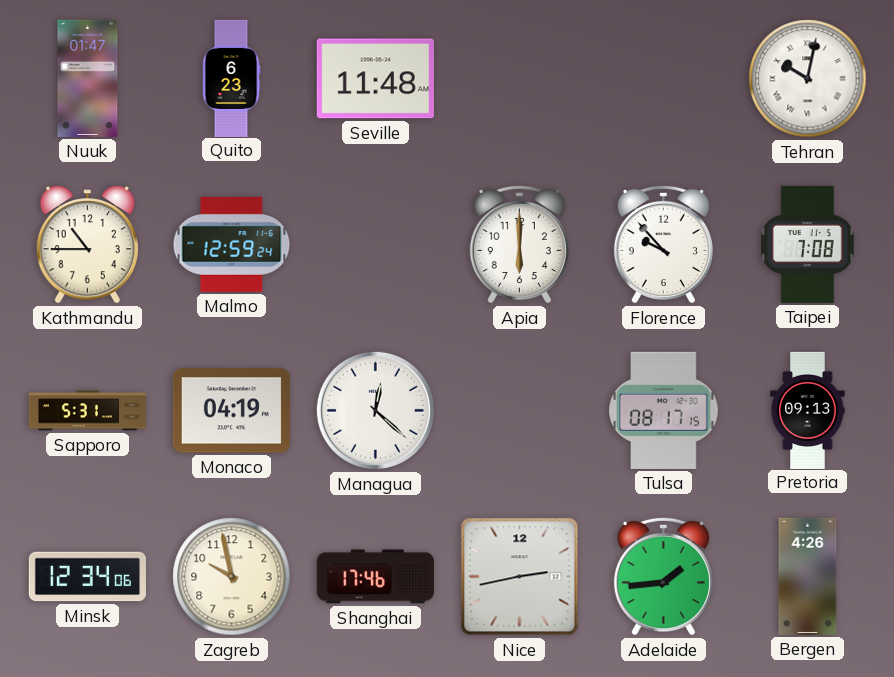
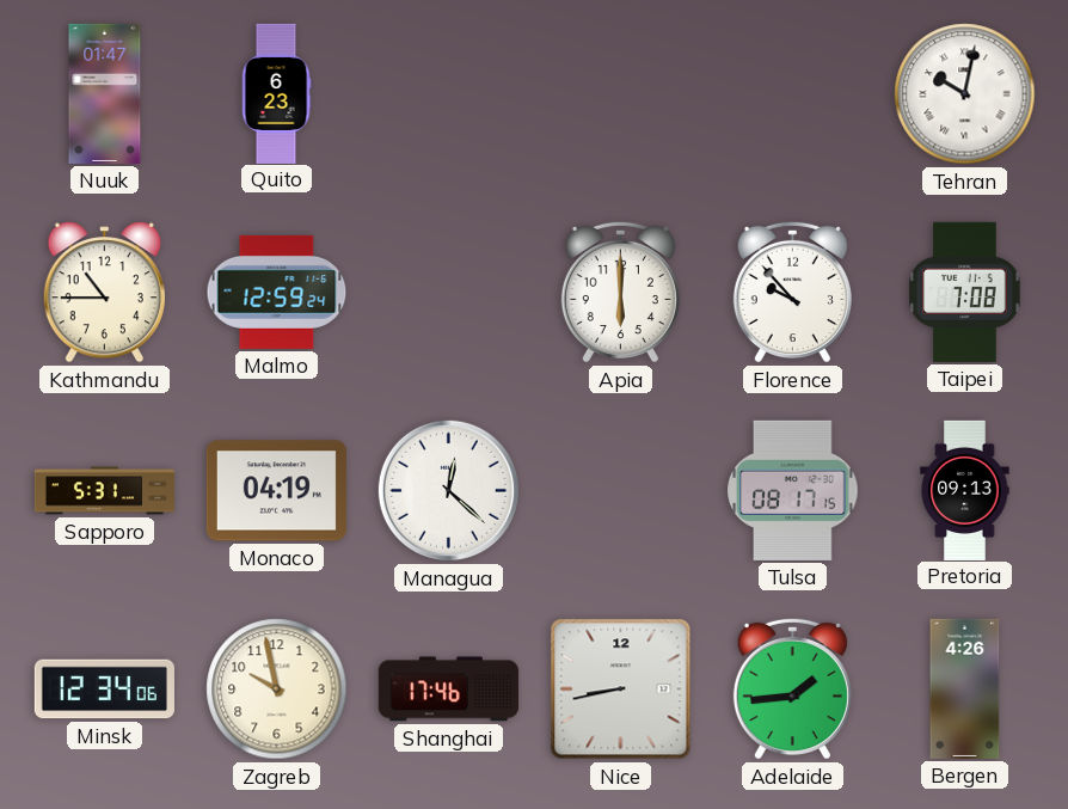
Seville: 11:48 -> none
Nice: 2:43 -> 8:43
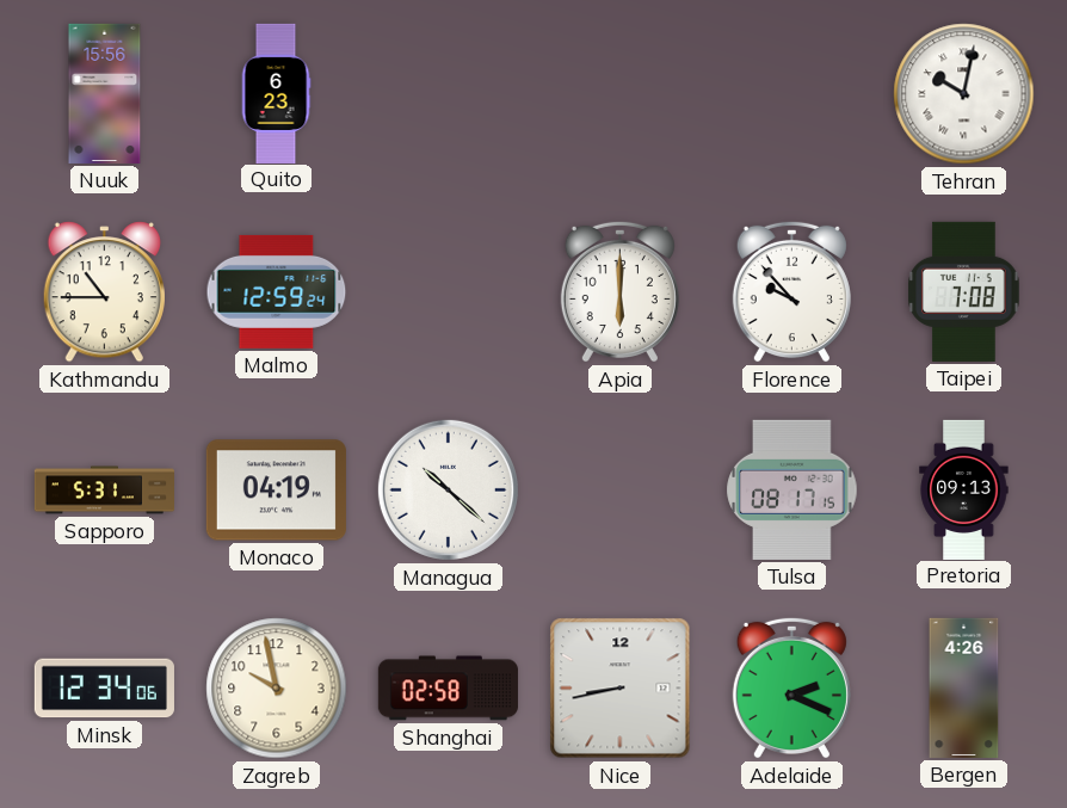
Nuuk: 01:47 -> 15:56
Managua: 12:22 -> 10:22
Shanghai: 17:46 -> 02:58
Adelaide: 1:44 -> 2:19
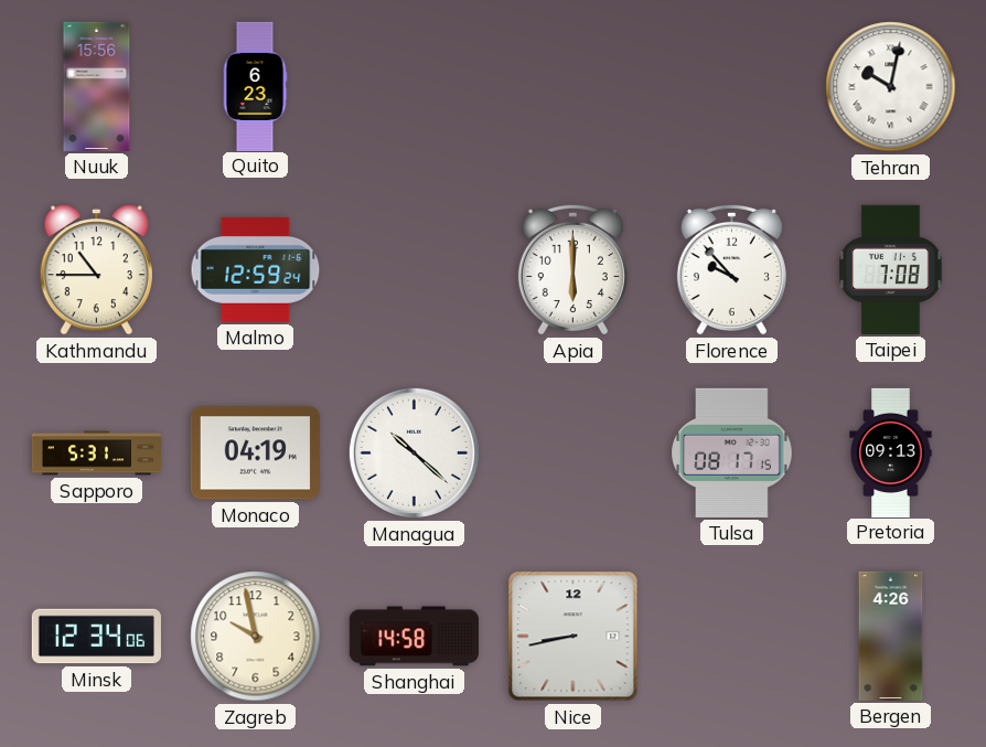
Shanghai: 02:58 -> 14:58
Adelaide: 2:19 -> none
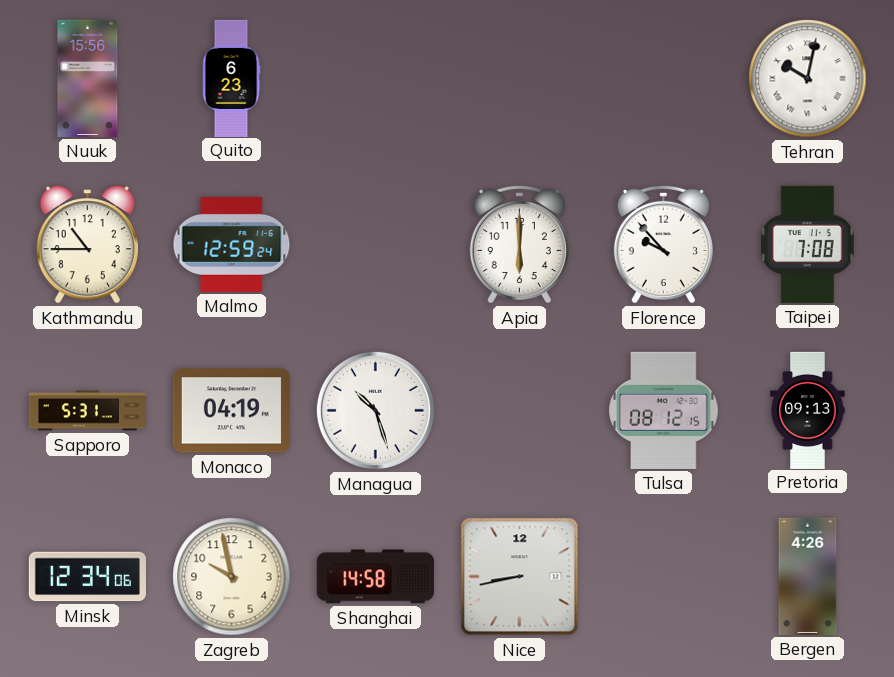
Managua: 10:22 -> 10:27
Tulsa: 08:17 -> 08:12
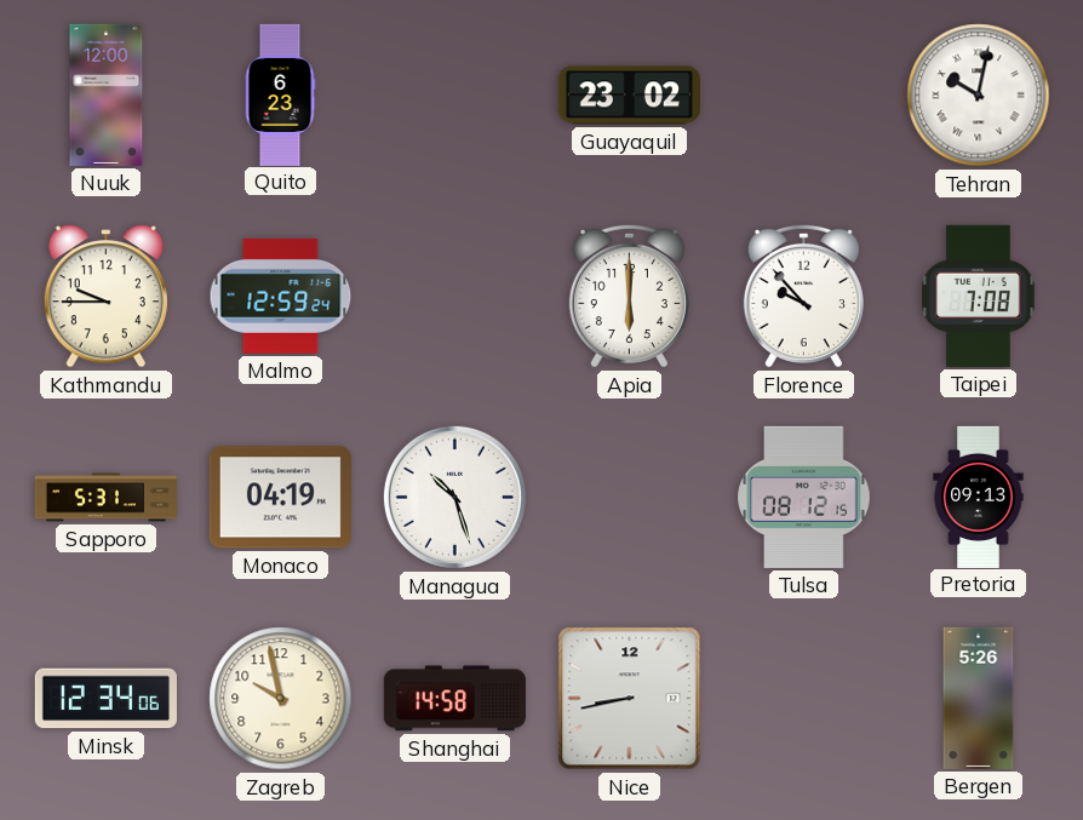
Nuuk: 15:56 -> 12:00
Guayaquil: none -> 23:02
Kathmandu: 10:45 -> 9:45
Bergen: 4:26 -> 5:26
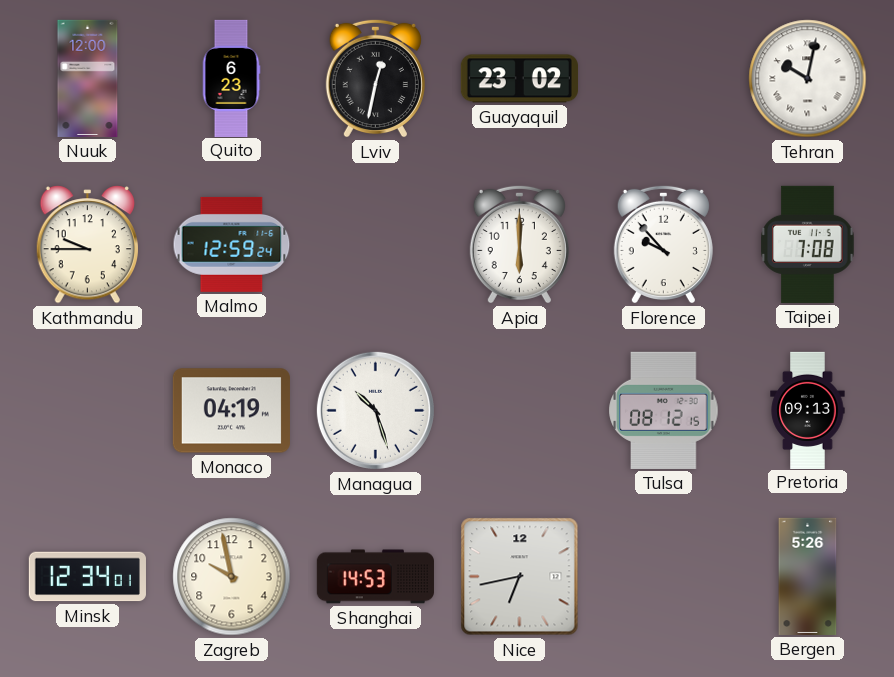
Lviv: none -> 12:32
Sapporo: 5:31 -> none
Minsk: 12:34:06 -> 12:34:01
Shanghai: 14:58 -> 14:53
Nice: 8:43 -> 6:43
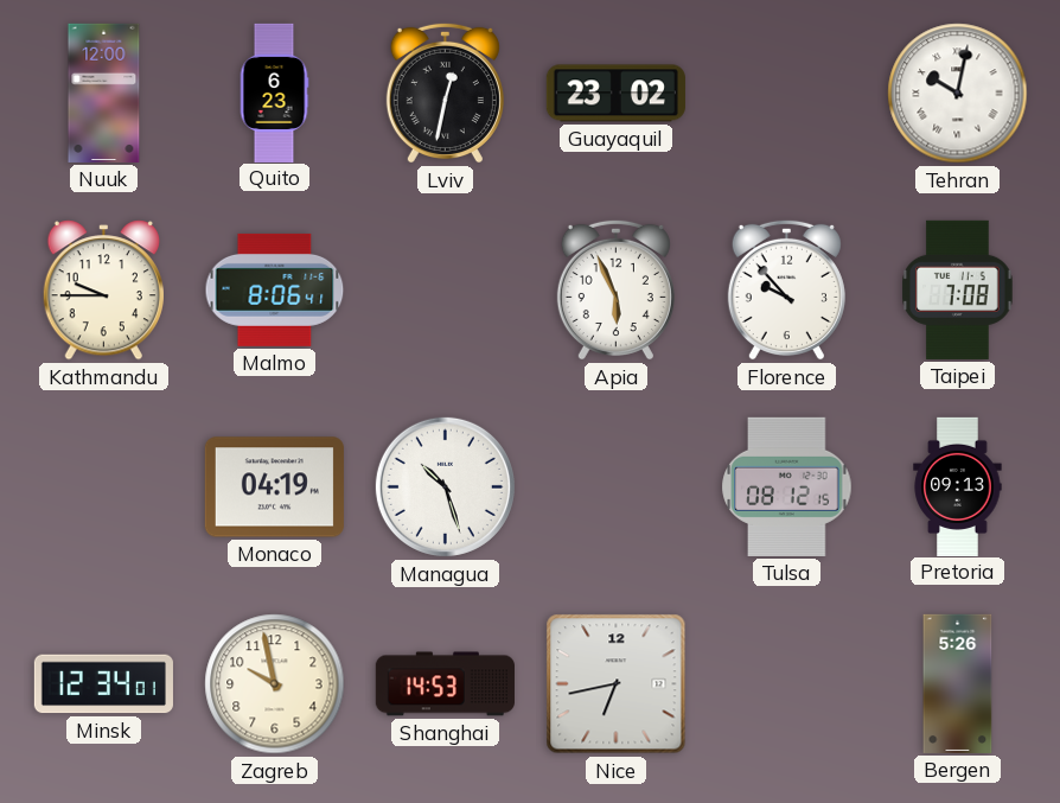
Malmo: 12:59 -> 8:06
Apia: 6:00 -> 5:56
